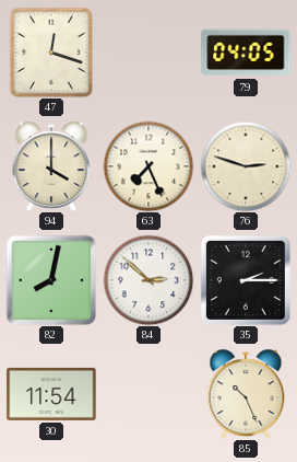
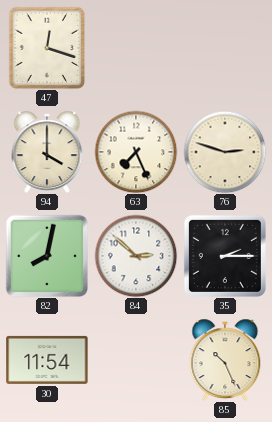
79: 04:05 -> none
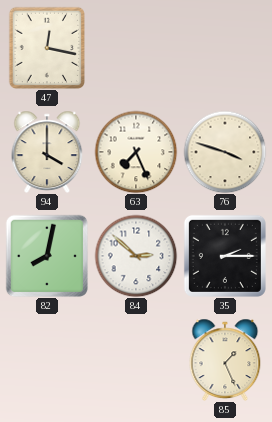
47: 12:18 -> 12:17
76: 2:48 -> 3:48
30: 11:54 -> none
85: 10:26 -> 1:26
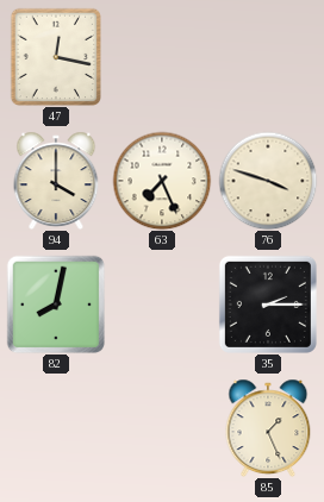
84: 2:52 -> none
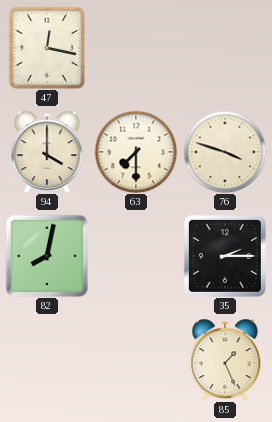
63: 7:26 -> 7:30
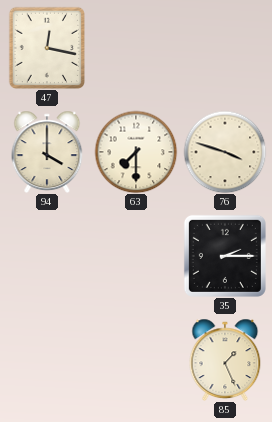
82: 8:02 -> none
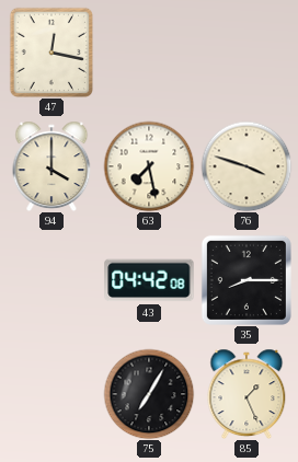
63: 7:30 -> 7:28
43: none -> 04:42
35: 2:15 -> 8:15
75: none -> 7:05
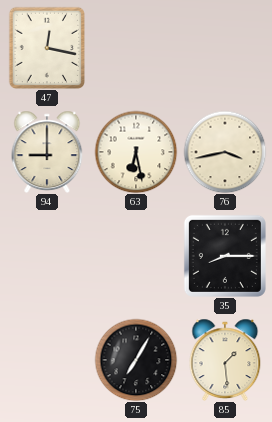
94: 4:00 -> 9:00
63: 7:28 -> 6:28
76: 3:48 -> 3:43
43: 04:42 -> none
85: 1:26 -> 1:29
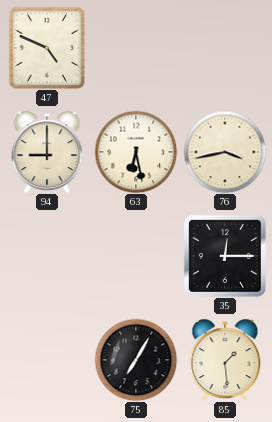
47: 12:17 -> 4:49
35: 8:15 -> 12:15
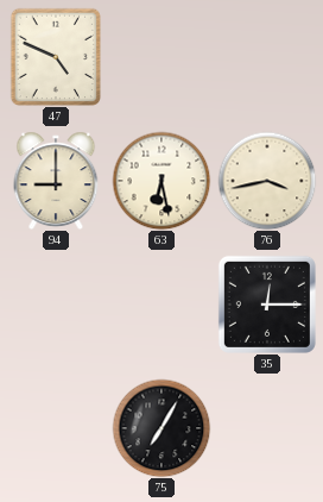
85: 1:29 -> none
